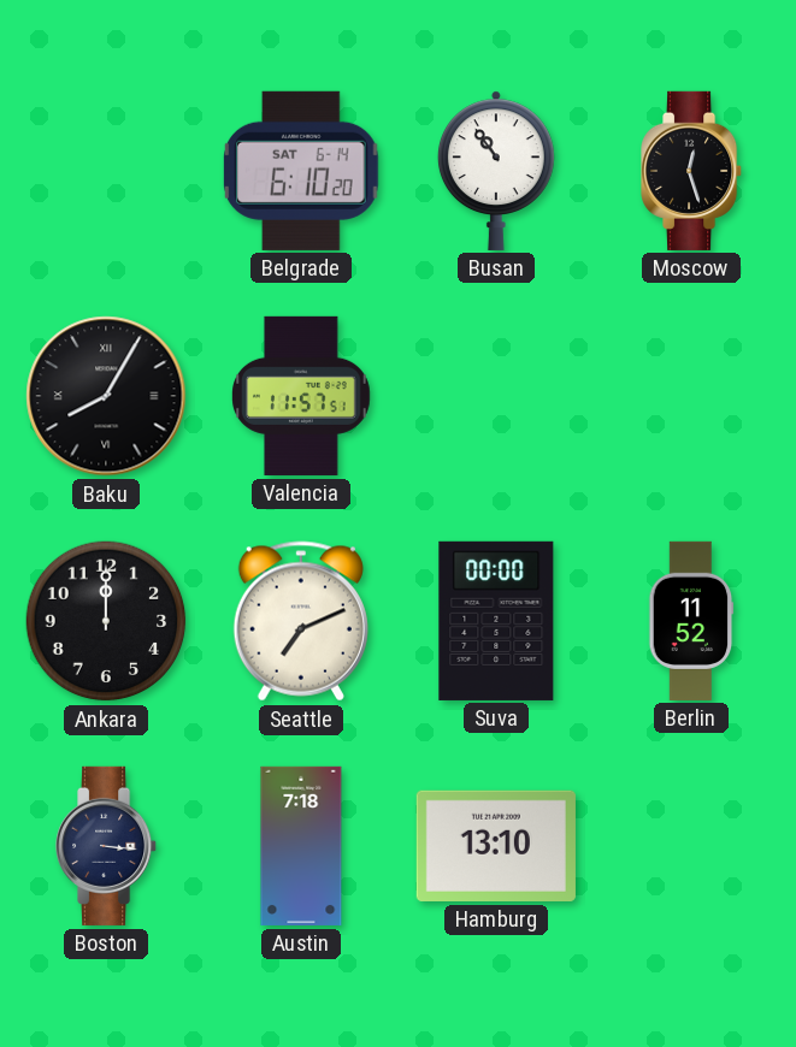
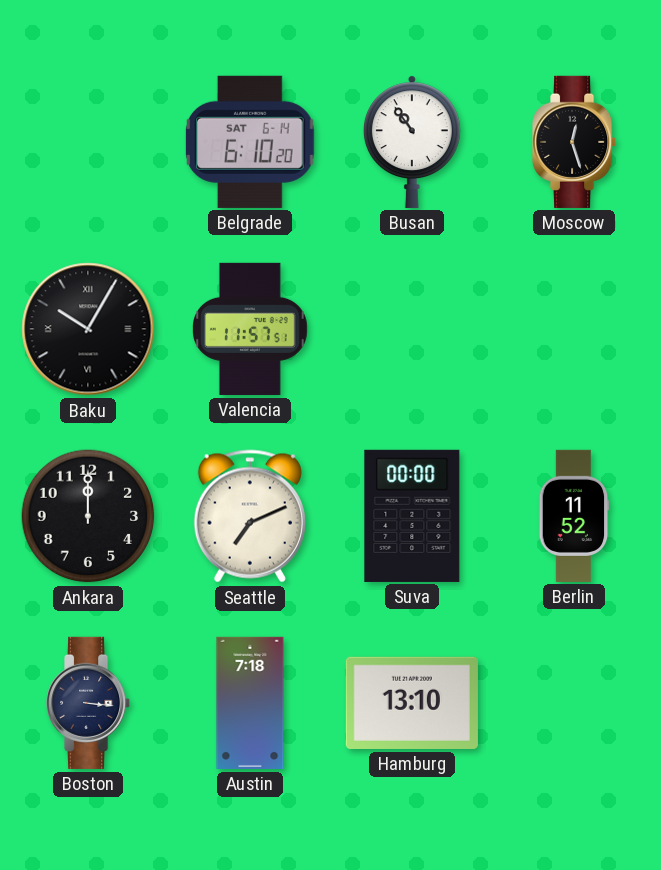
Baku: 8:05 -> 10:05
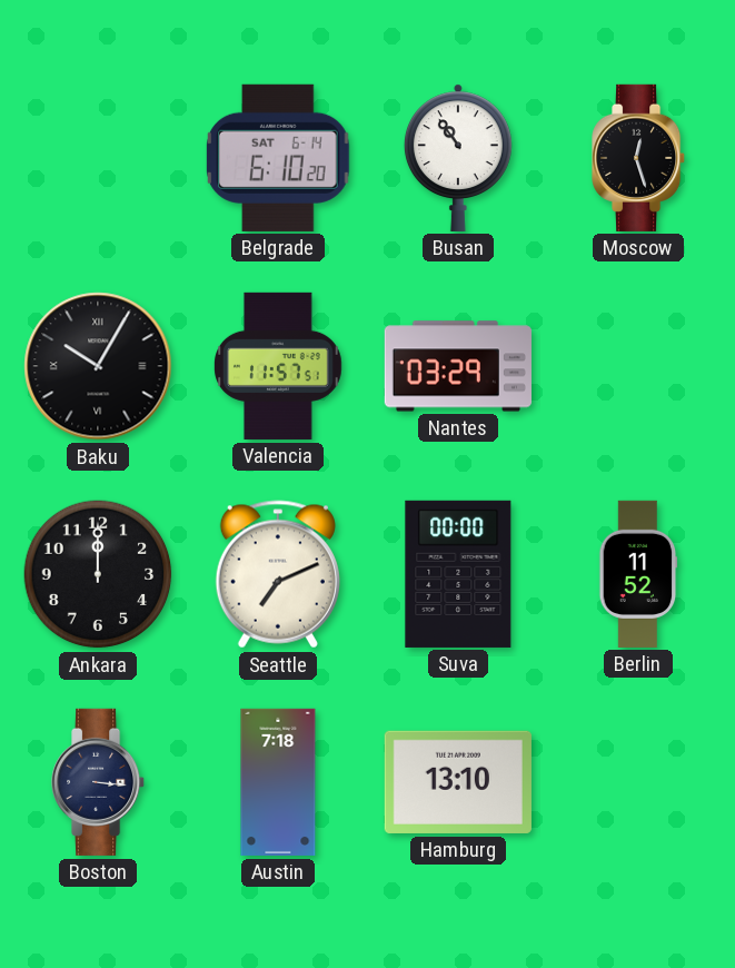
Nantes: none -> 03:29
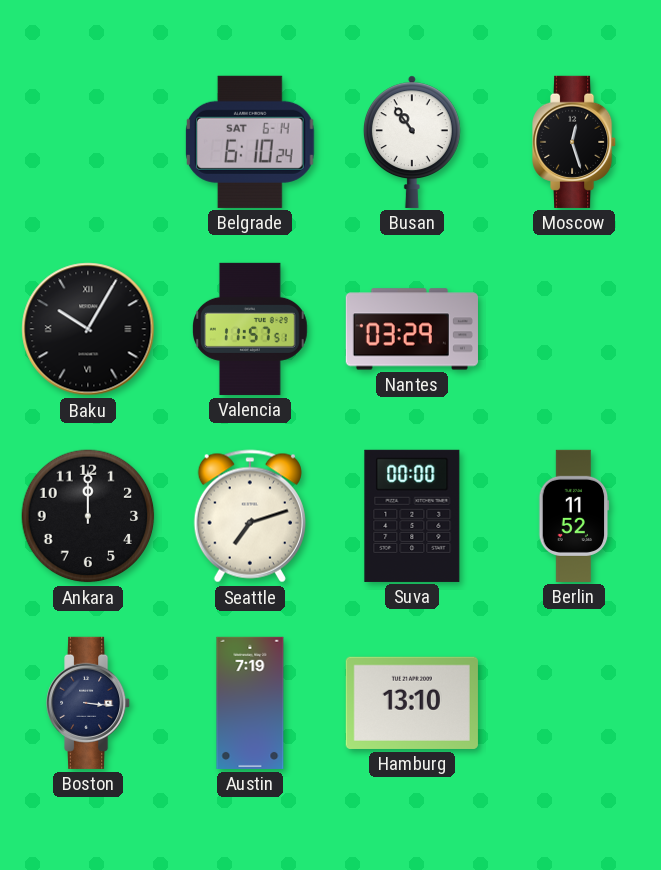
Belgrade: 6:10:20 -> 6:10:24
Seattle: 7:11 -> 7:12
Austin: 7:18 -> 7:19
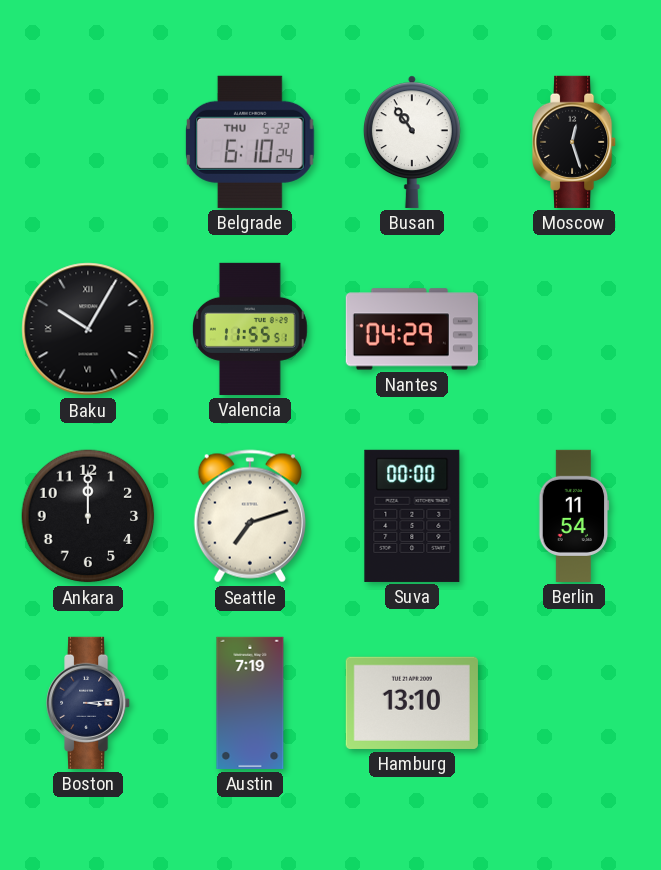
Belgrade date: SAT 6-14 -> THU 5-22
Valencia: 11:57 -> 11:55
Nantes: 03:29 -> 04:29
Berlin: 11:52 -> 11:54
Boston: 3:16 -> 3:14
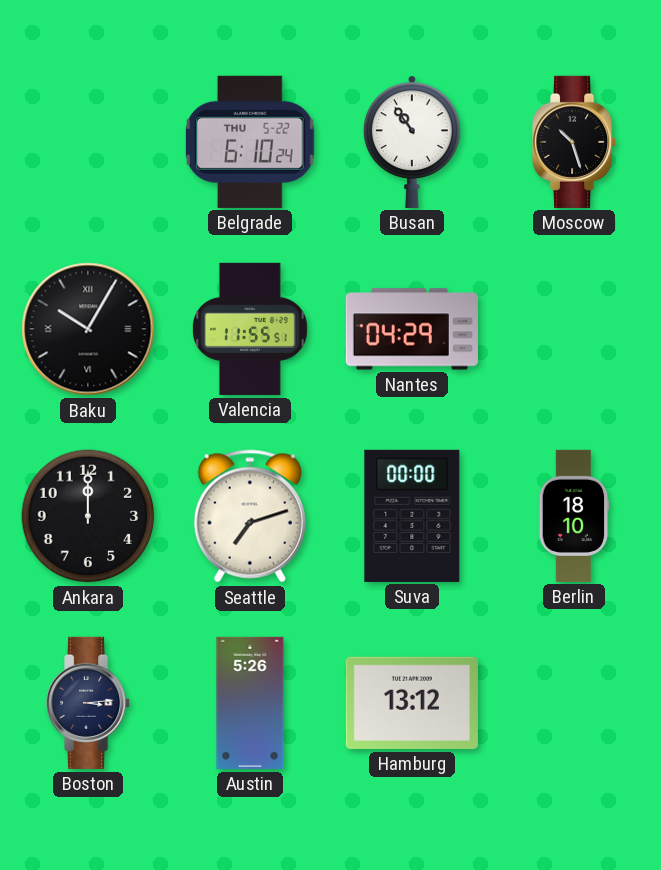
Moscow: 12:27 -> 10:27
Berlin: 11:54 -> 18:10
Austin: 7:19 -> 5:26
Hamburg: 13:10 -> 13:12
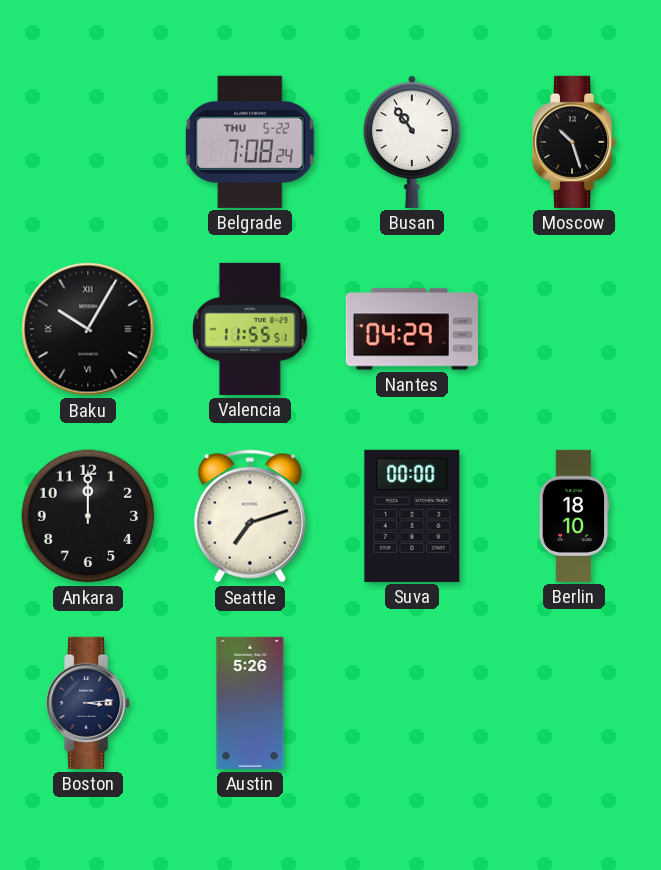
Belgrade: 6:10 -> 7:08
Hamburg: 13:12 -> none
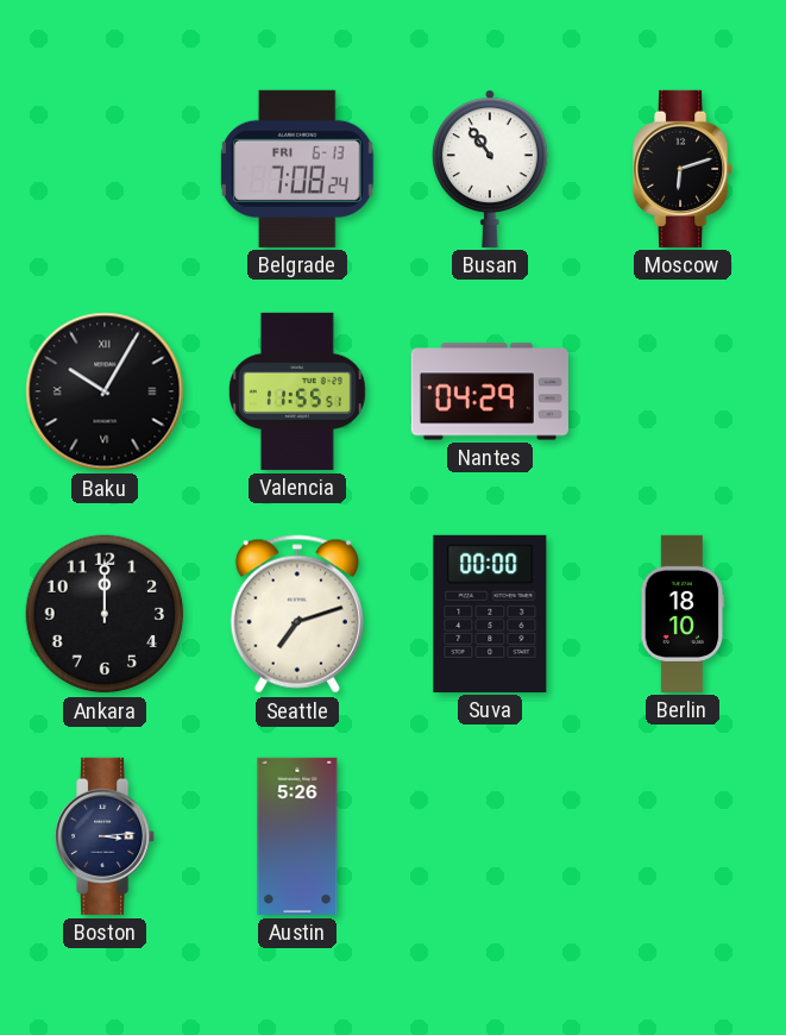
Belgrade date: THU 5-22 -> FRI 6-13
Moscow: 10:27 -> 6:12
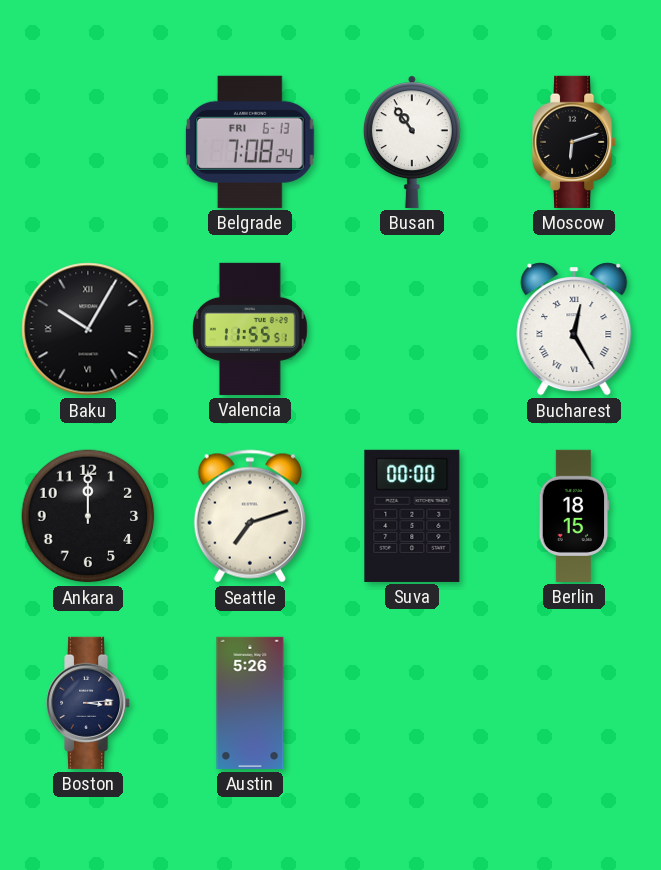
Nantes: 04:29 -> none
Bucharest: none -> 12:25
Berlin: 18:10 -> 18:15
